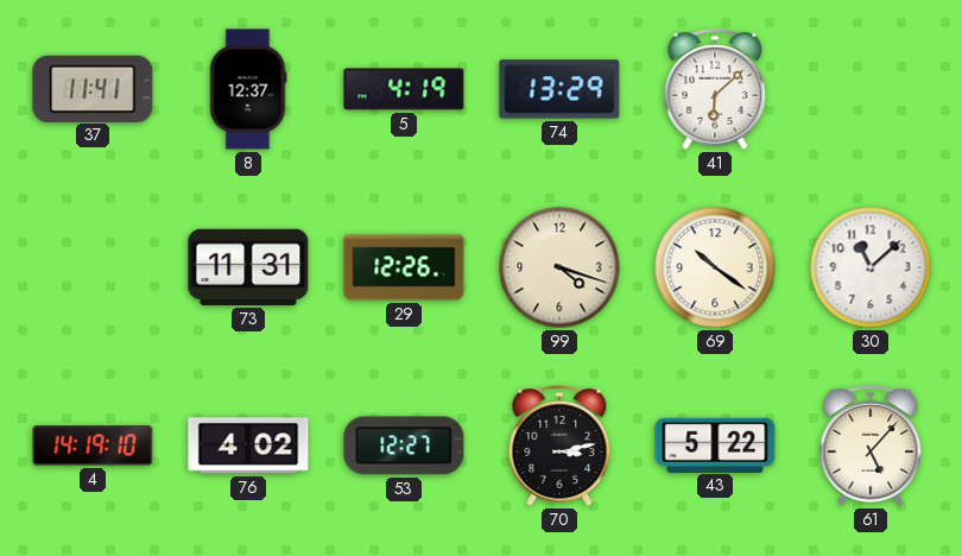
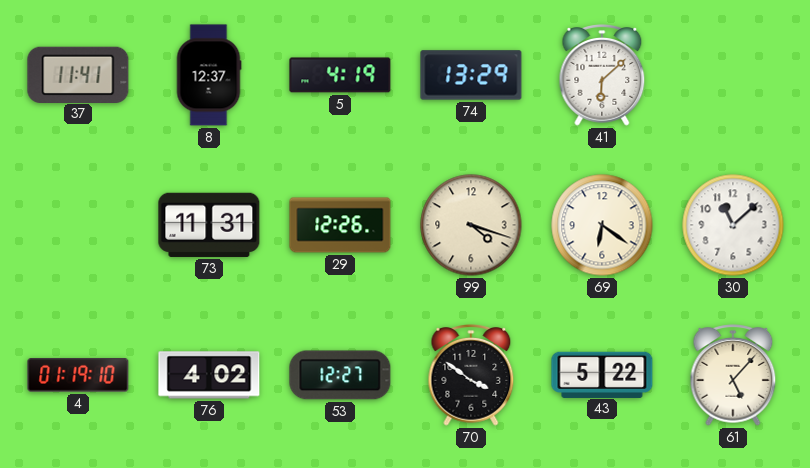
69: 10:21 -> 6:21
4: 14:19 -> 01:19
70: 3:13 -> 3:51
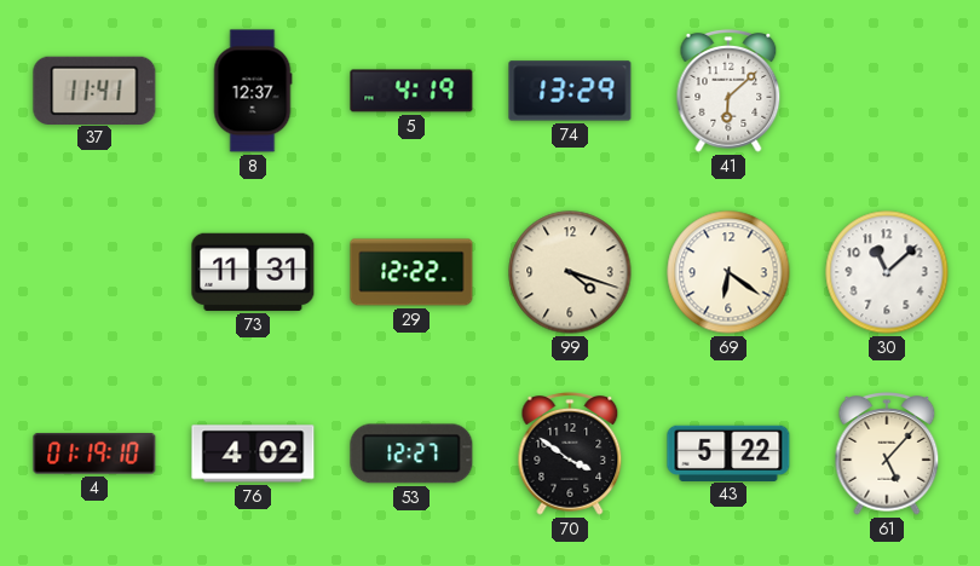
29: 12:26 -> 12:22
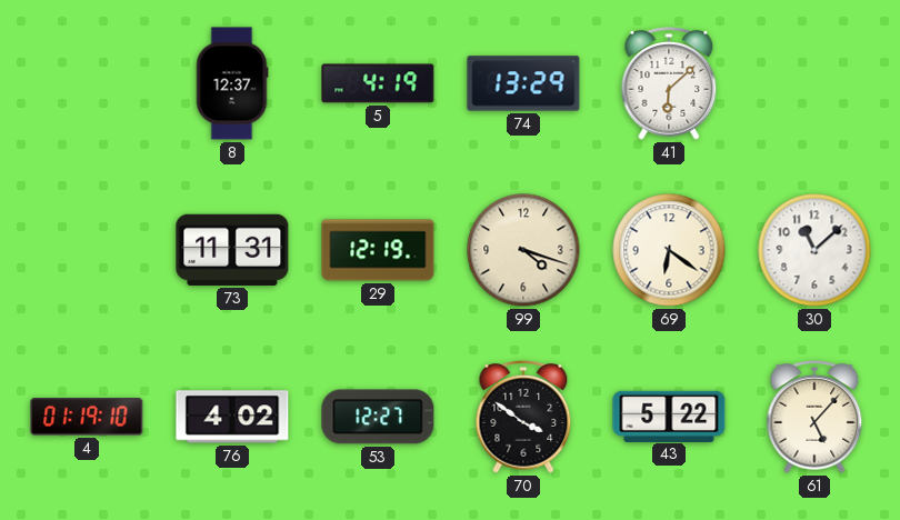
37: 11:41 -> none
29: 12:22 -> 12:19
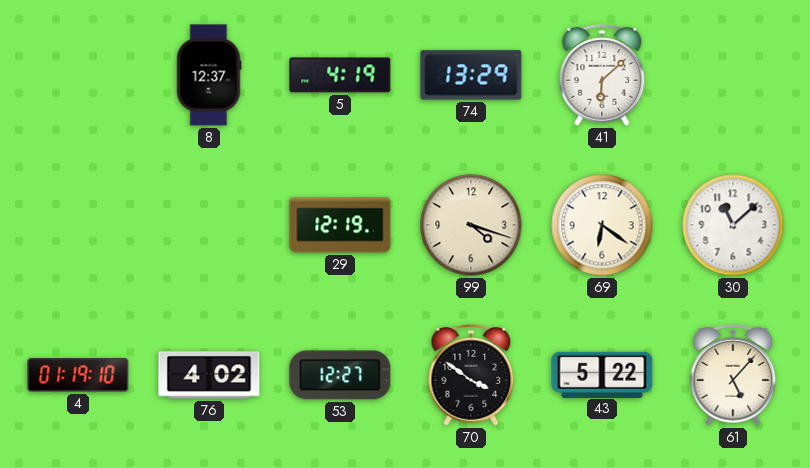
73: 11:31 -> none
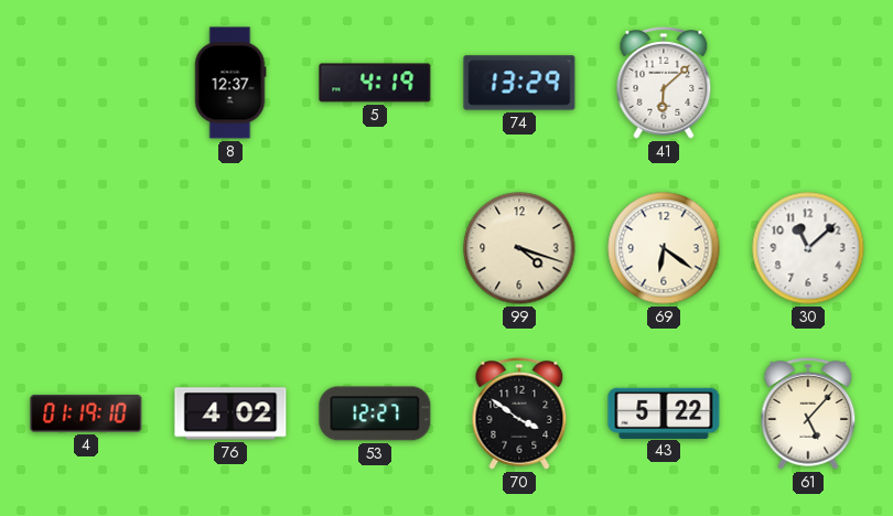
29: 12:19 -> none
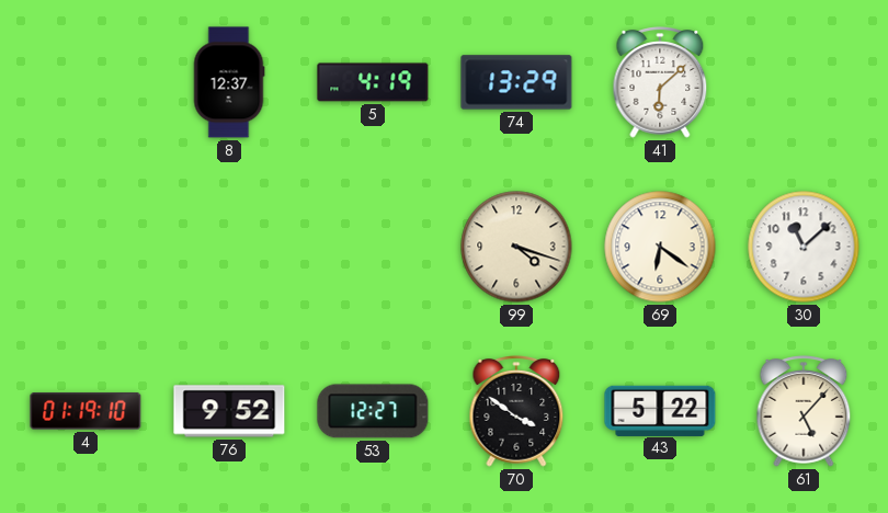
76: 4:02 -> 9:52
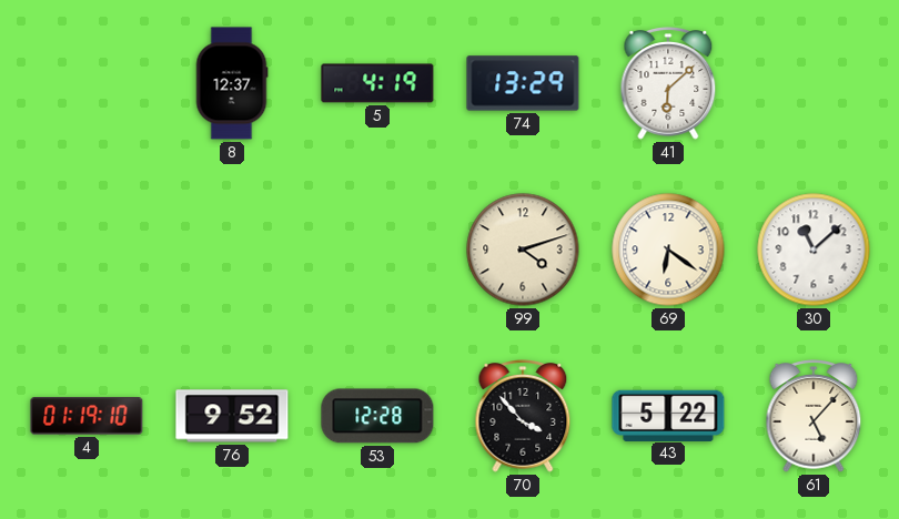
99: 4:18 -> 4:12
53: 12:27 -> 12:28
70: 3:51 -> 3:53
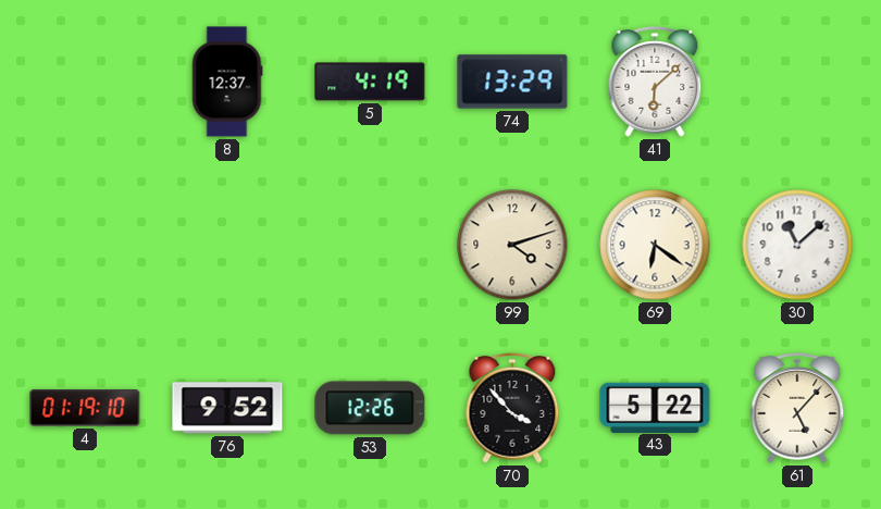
53: 12:28 -> 12:26
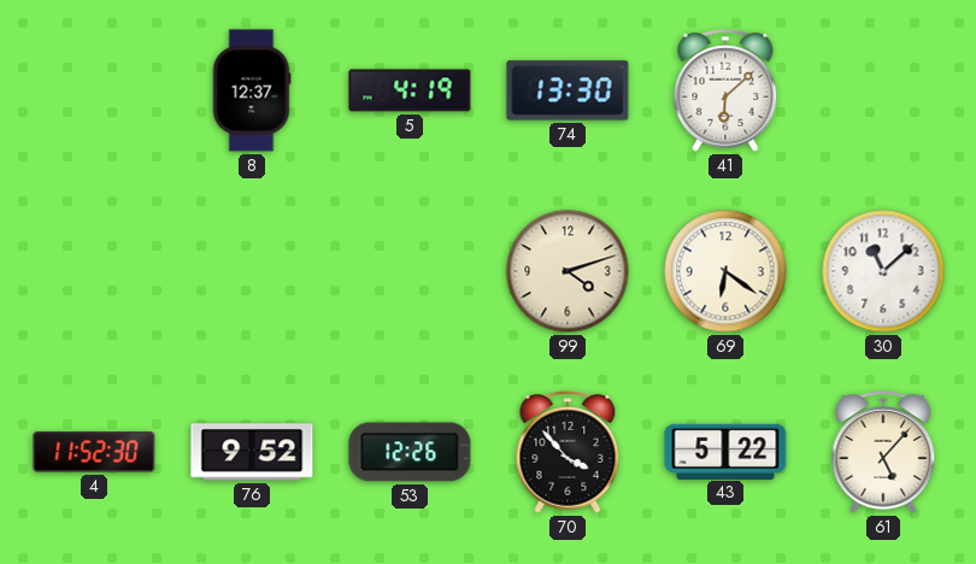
74: 13:29 -> 13:30
4: 01:19 -> 11:52
